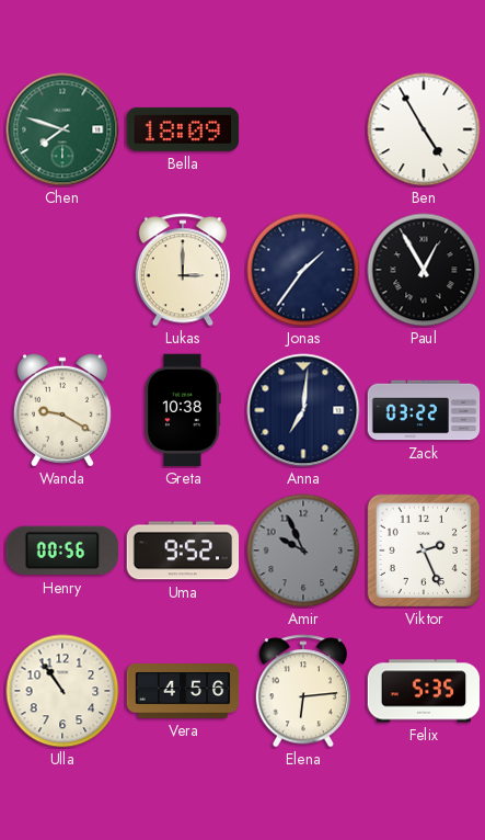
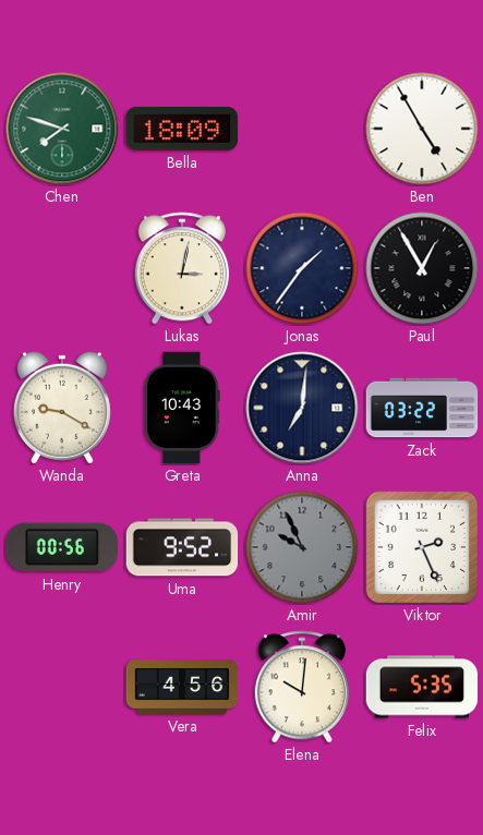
Lukas: 3:00 -> 3:02
Greta: 10:38 -> 10:43
Ulla: 10:54 -> none
Elena: 6:14 -> 10:01
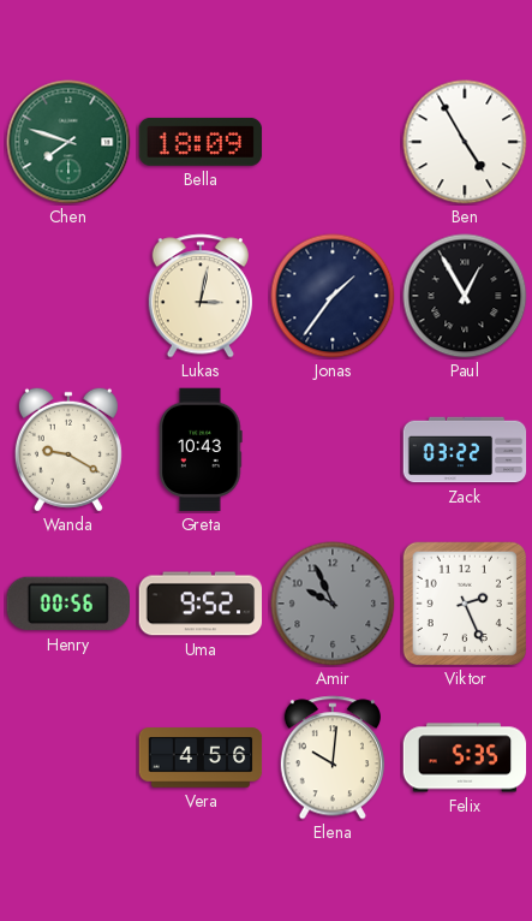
Anna: 7:01 -> none
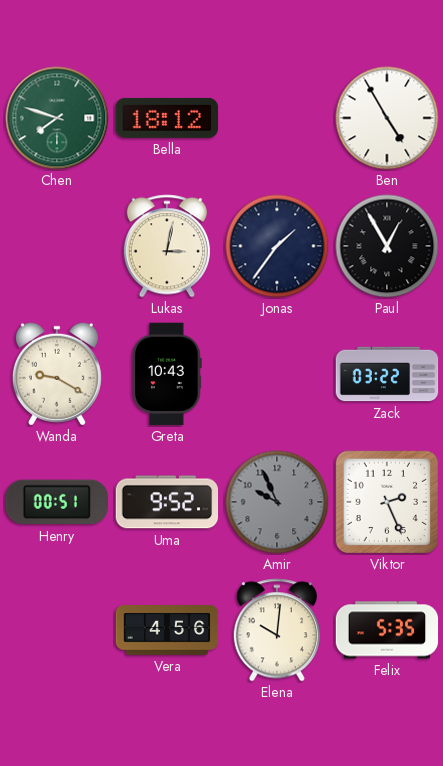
Bella: 18:09 -> 18:12
Henry: 00:56 -> 00:51
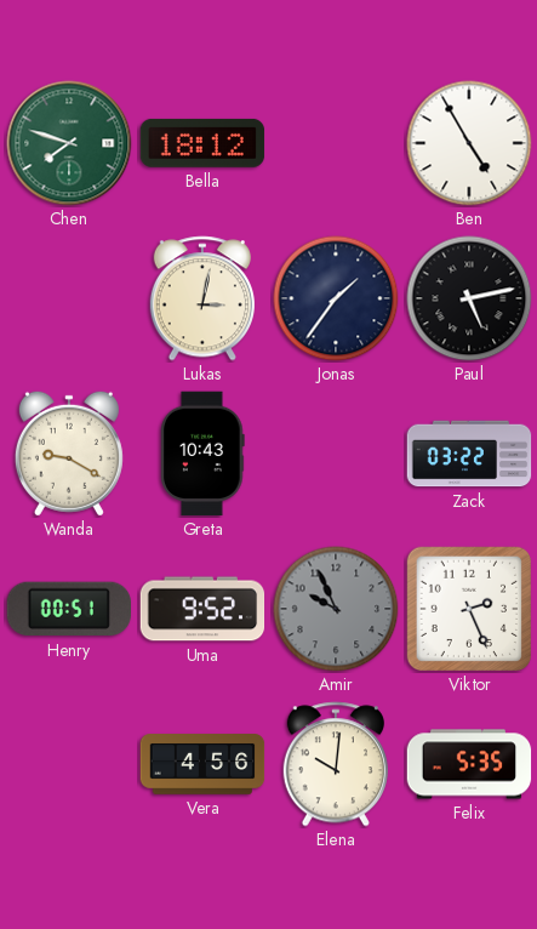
Paul: 12:55 -> 5:13
